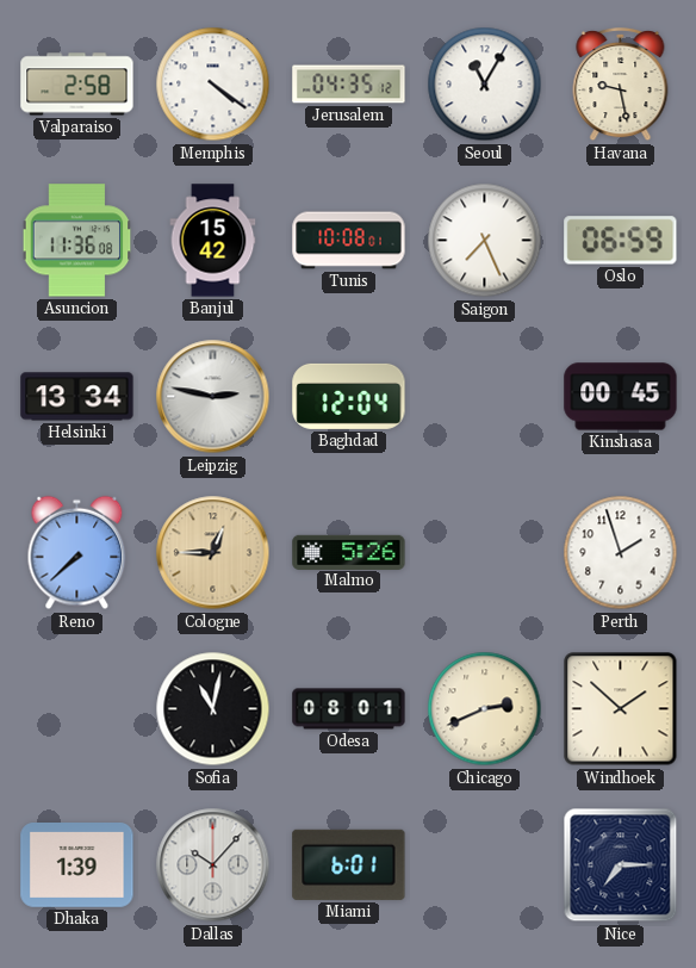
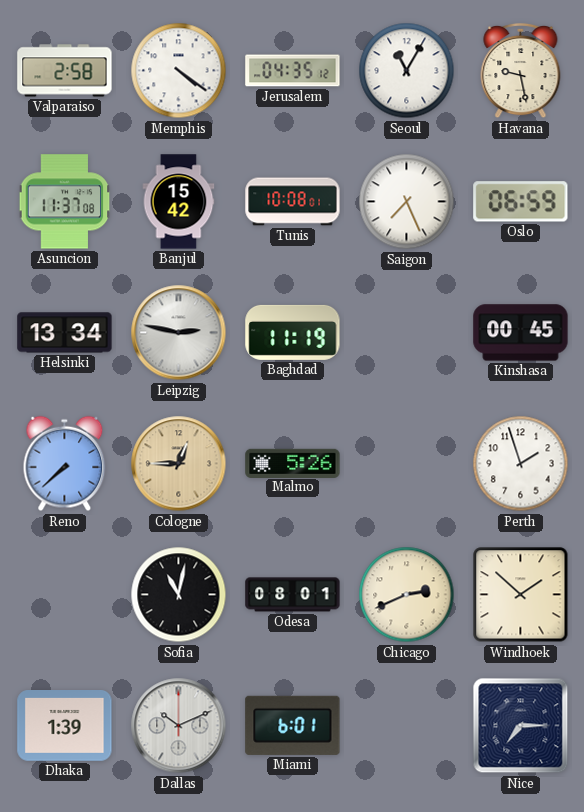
Asuncion: 11:36 -> 11:37
Baghdad: 12:04 -> 11:19
Dallas: 10:07 -> 10:11
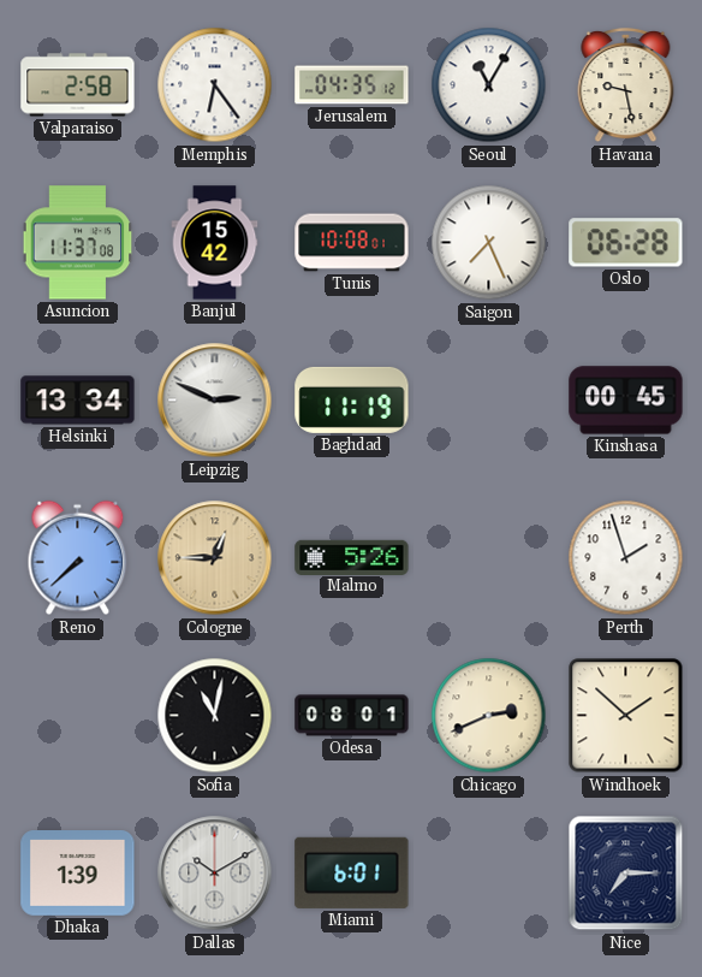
Memphis: 4:21 -> 6:24
Oslo: 06:59 -> 06:28
Leipzig: 2:47 -> 2:49
Dallas: 10:11 -> 10:10
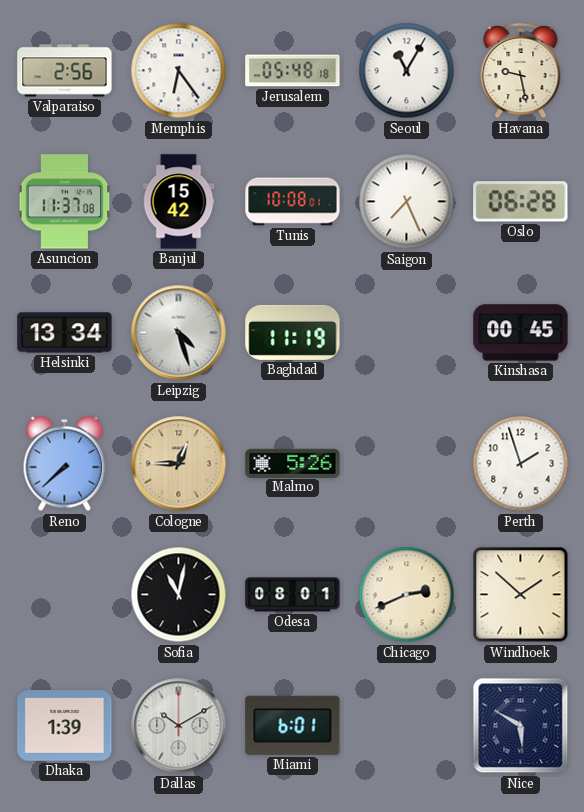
Valparaiso: 2:58 -> 2:56
Jerusalem: 04:35 -> 05:48
Leipzig: 2:49 -> 4:27
Nice: 7:15 -> 5:50
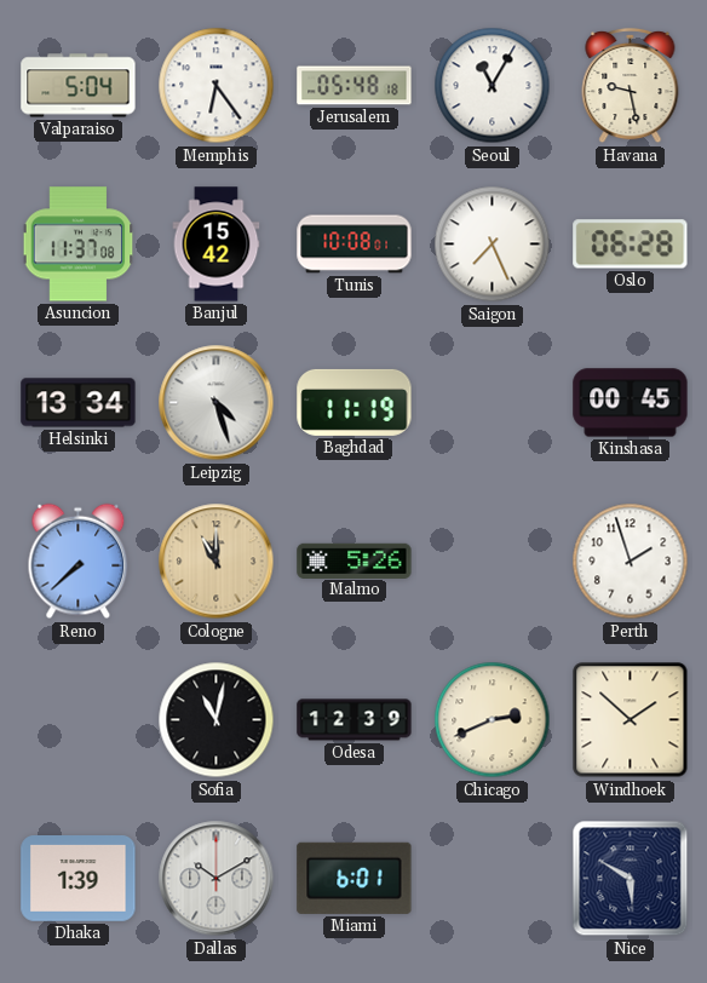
Valparaiso: 2:56 -> 5:04
Cologne: 12:45 -> 11:00
Odesa: 08:01 -> 12:39
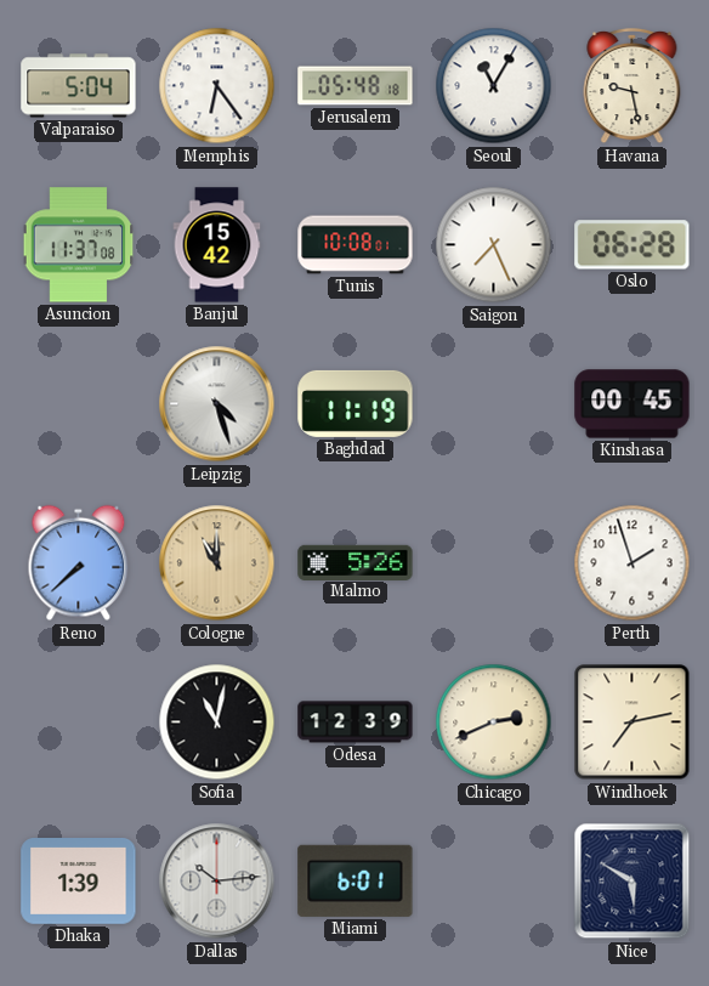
Helsinki: 13:34 -> none
Windhoek: 1:52 -> 7:13
Dallas: 10:10 -> 10:14
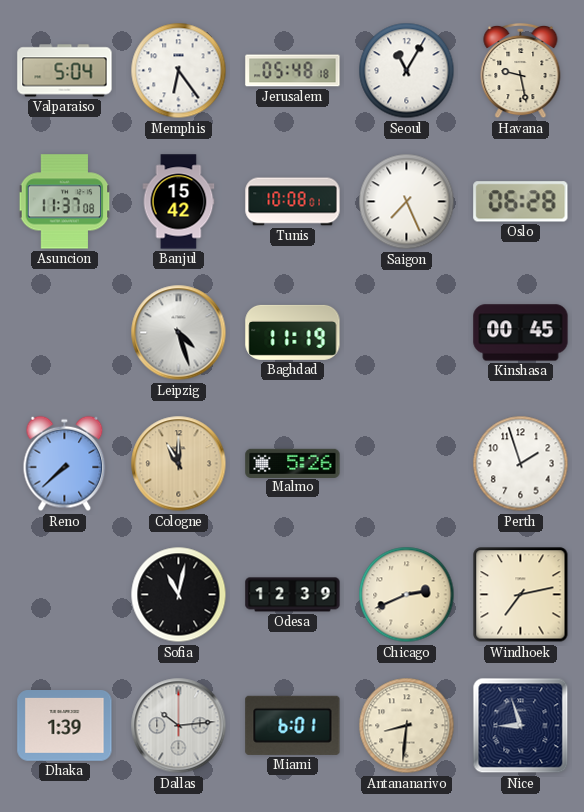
Antananarivo: none -> 8:31
Nice: 5:50 -> 8:57
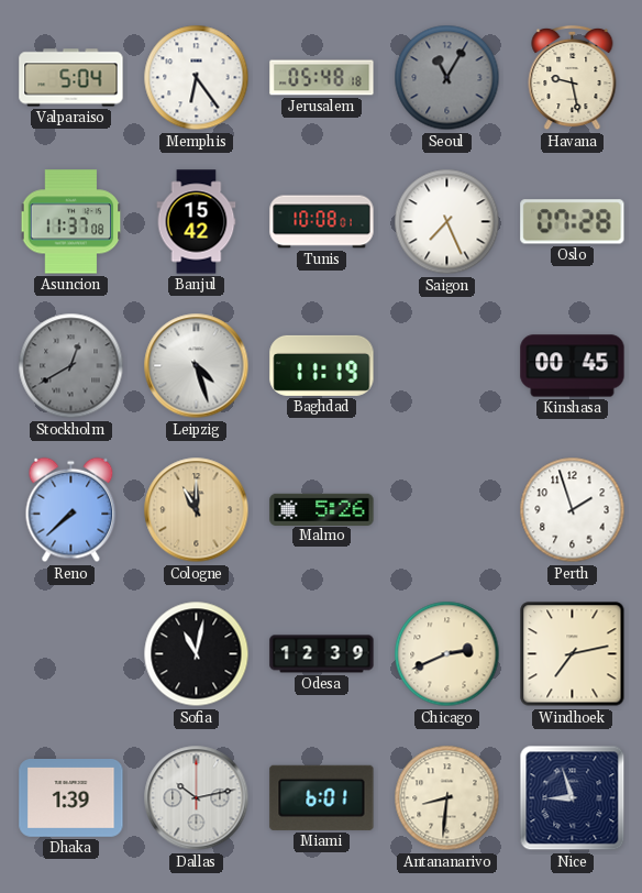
Seoul dial: white -> grey
Oslo: 06:28 -> 07:28
Stockholm: none -> 12:40
Dallas: 10:14 -> 10:13
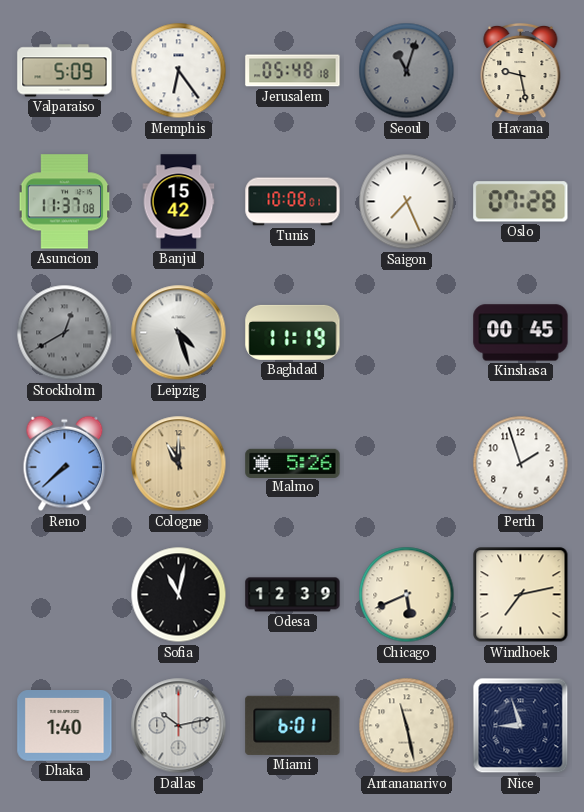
Valparaiso: 5:04 -> 5:09
Seoul: 11:05 -> 11:03
Chicago: 2:41 -> 5:41
Dhaka: 1:39 -> 1:40
Antananarivo: 8:31 -> 11:28
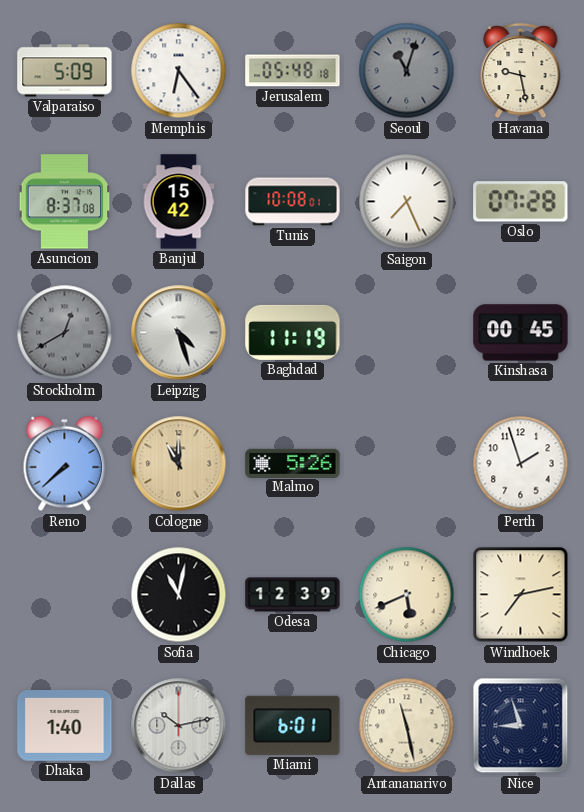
Asuncion: 11:37 -> 8:37
